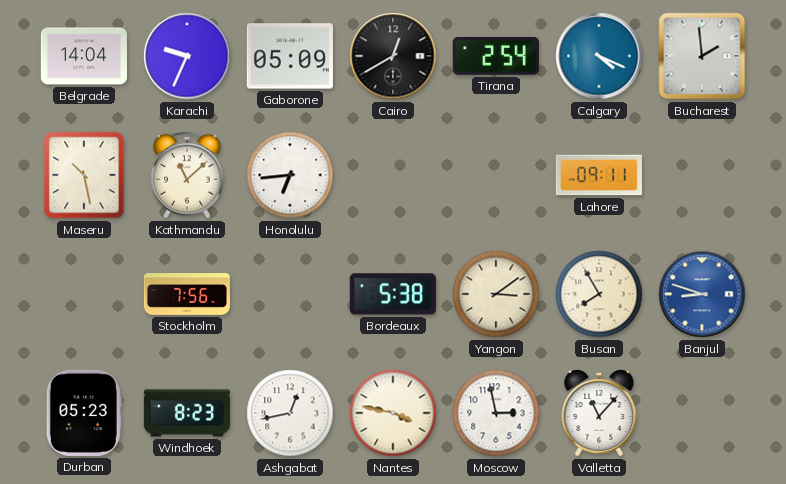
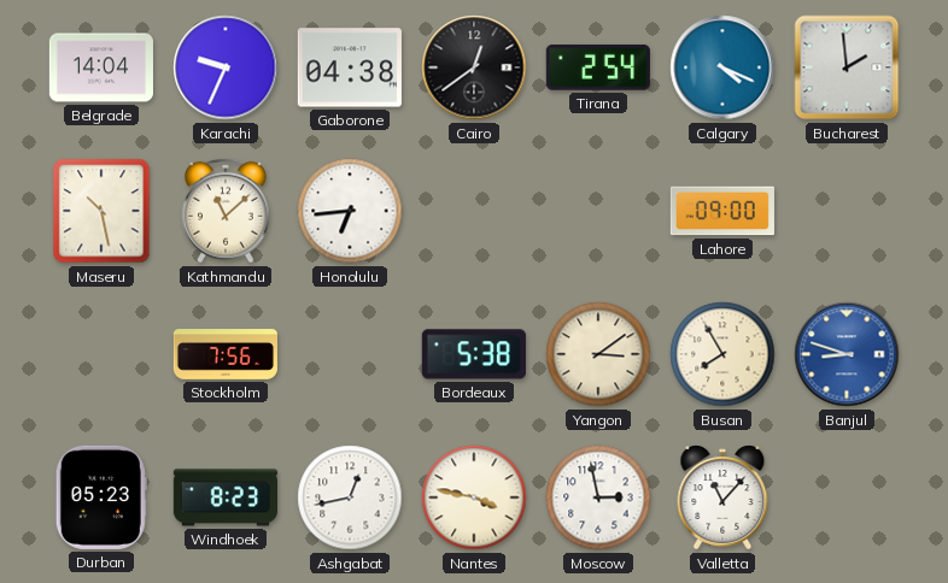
Gaborone: 05:09 -> 04:38
Cairo: 12:40 -> 12:39
Lahore: 09:11 -> 09:00
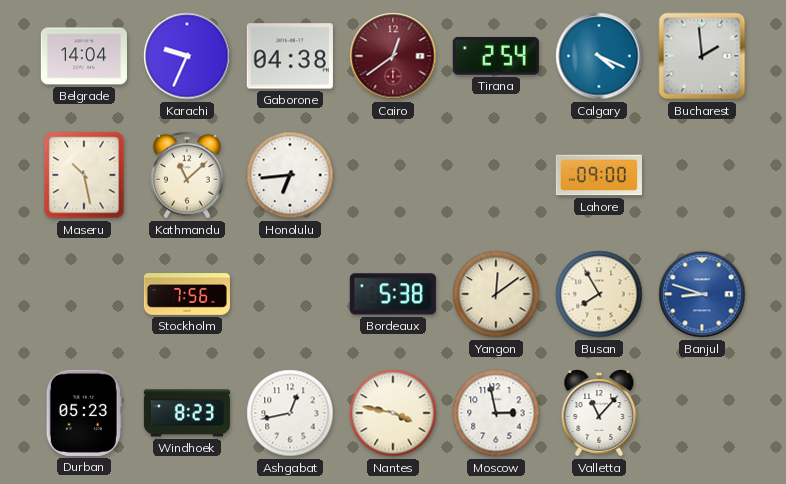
Cairo dial: black -> burgundy
Yangon: 3:09 -> 12:09
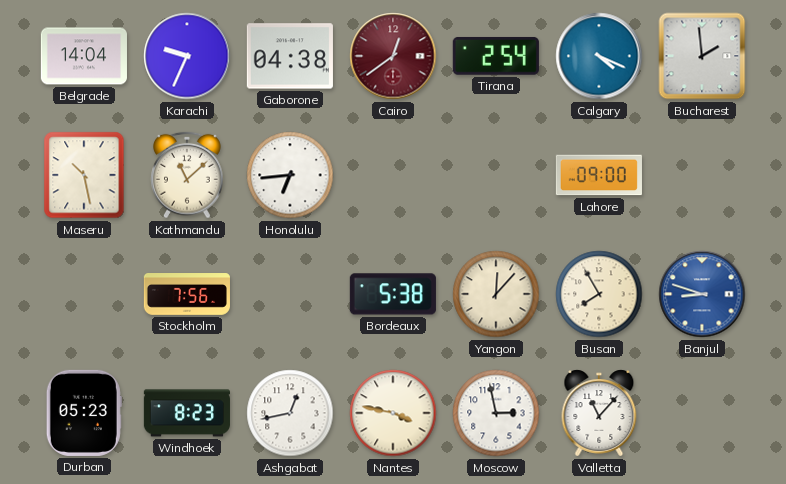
Yangon: 12:09 -> 12:07
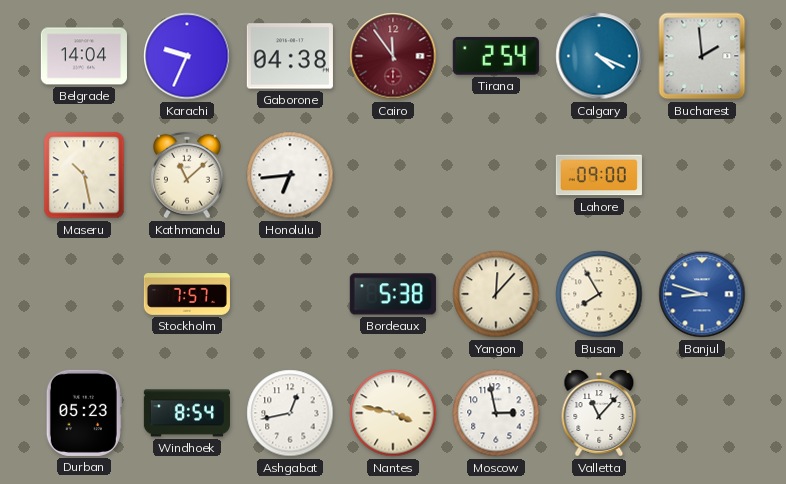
Cairo: 12:39 -> 11:54
Stockholm: 7:56 -> 7:57
Windhoek: 8:23 -> 8:54
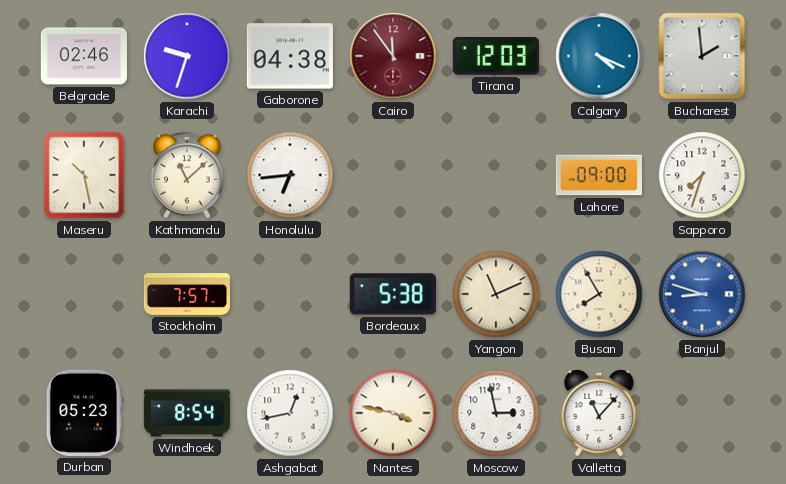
Belgrade: 14:04 -> 02:46
Karachi: 9:34 -> 9:33
Tirana: 2:54 -> 12:03
Sapporo: none -> 7:33
Yangon: 12:07 -> 11:11
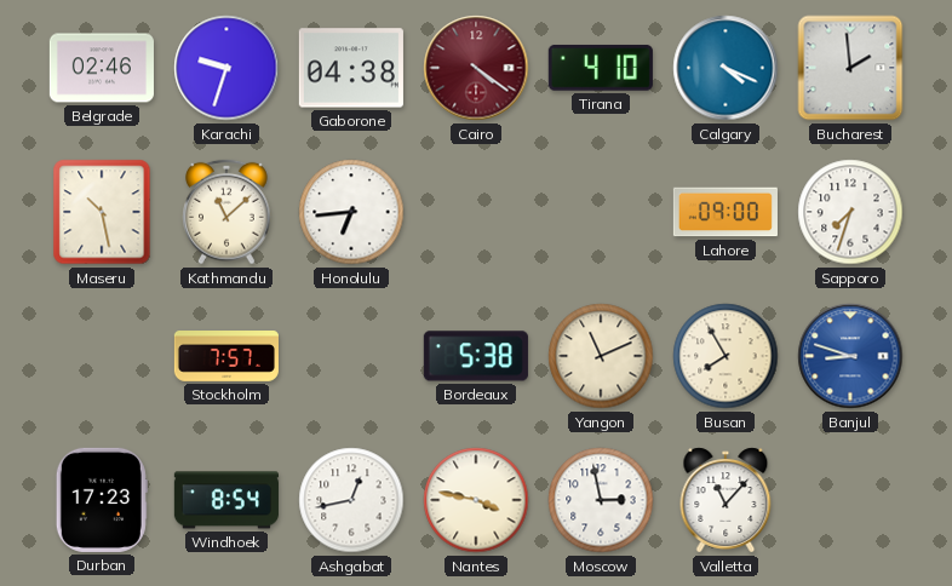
Cairo: 11:54 -> 4:21
Tirana: 12:03 -> 4:10
Durban: 05:23 -> 17:23
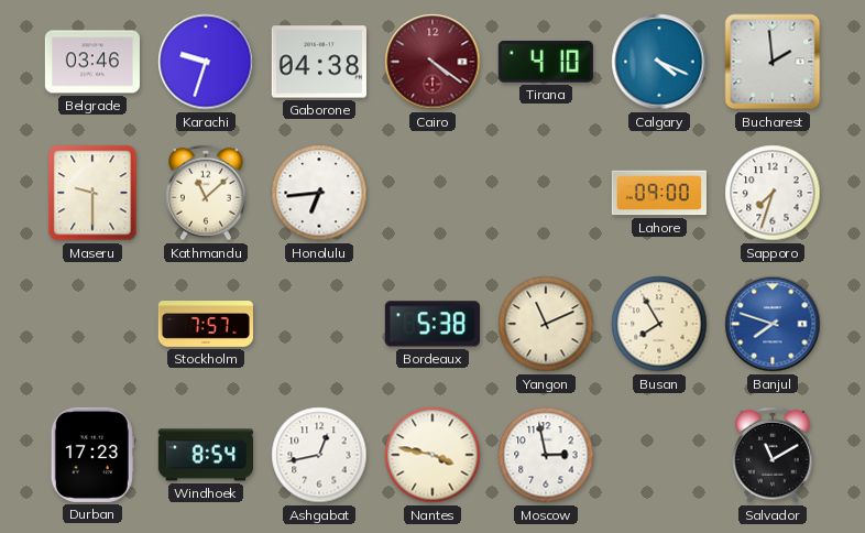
Belgrade: 02:46 -> 03:46
Maseru: 10:28 -> 9:30
Banjul: 8:48 -> 7:48
Valletta: 11:07 -> none
Salvador: none -> 11:10
